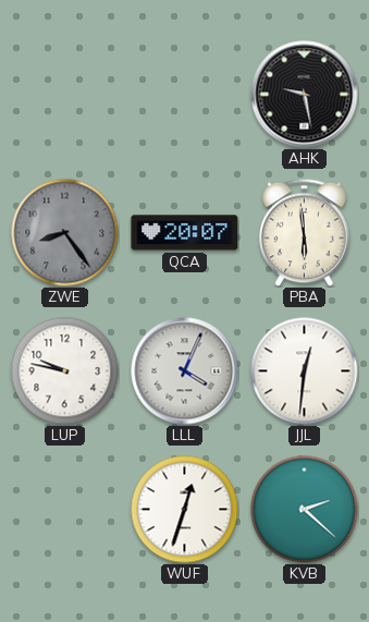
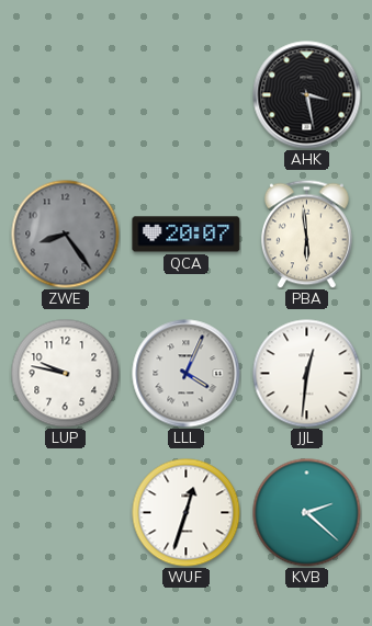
AHK: 9:28 -> 3:28
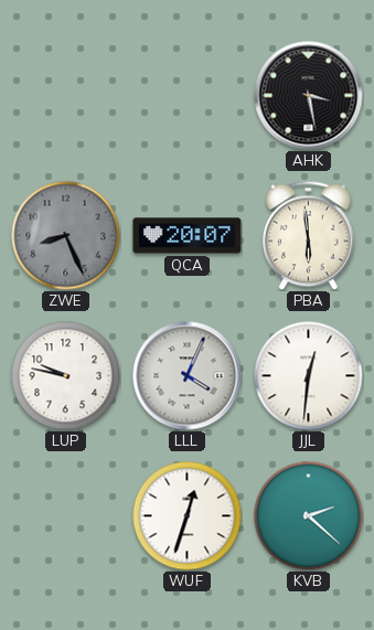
ZWE: 8:24 -> 8:26
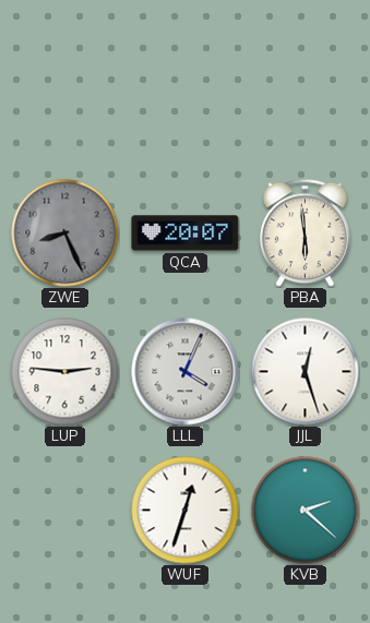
AHK: 3:28 -> none
LUP: 9:47 -> 2:46
JJL: 12:31 -> 12:27
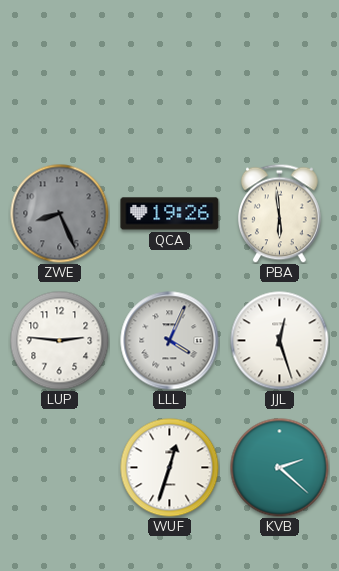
QCA: 20:07 -> 19:26
